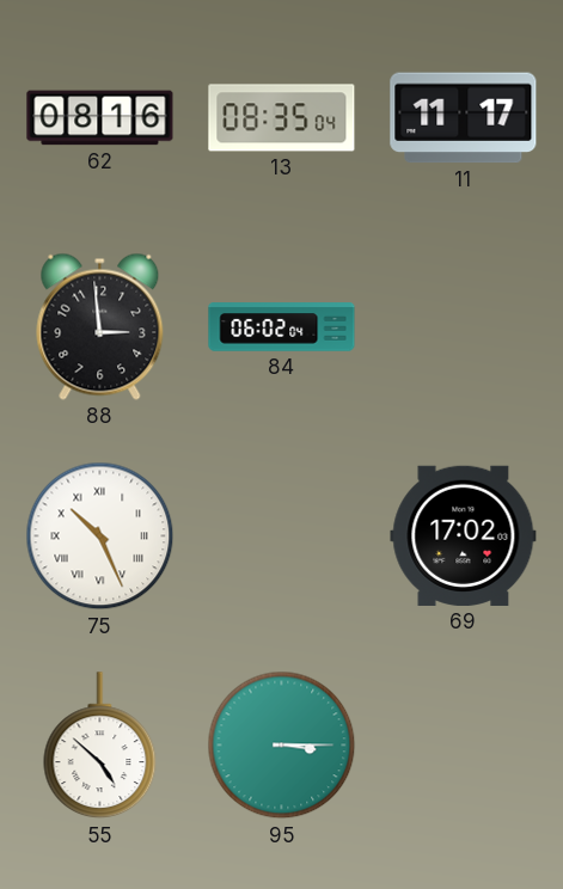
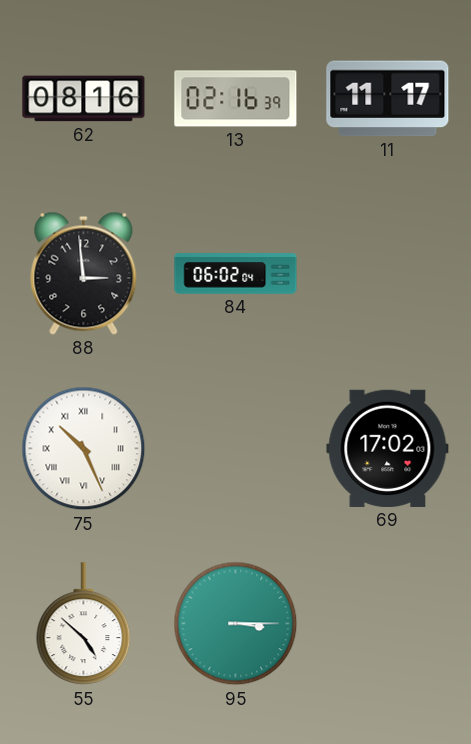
13: 08:35 -> 02:16
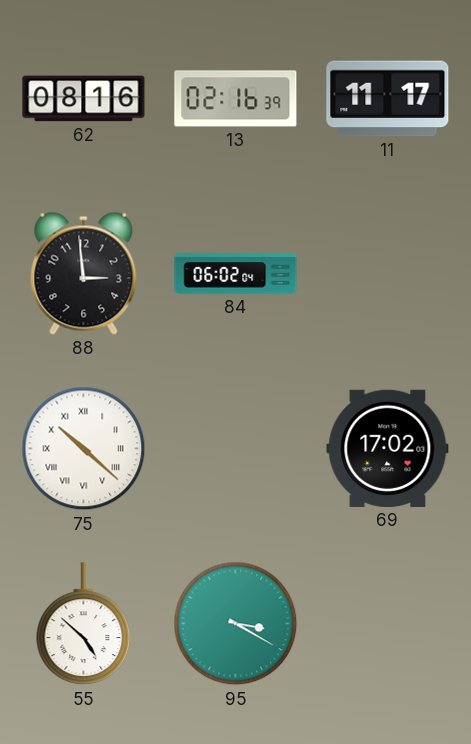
75: 10:26 -> 10:22
95: 3:15 -> 3:20
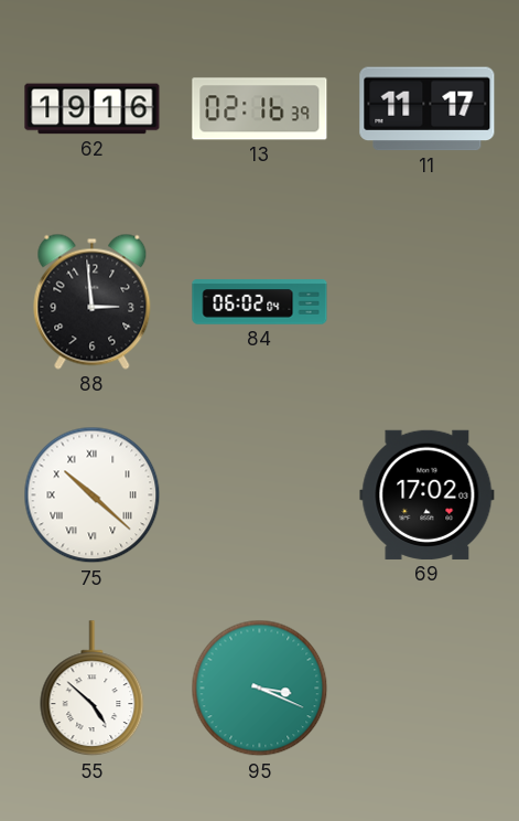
62: 08:16 -> 19:16
95: 3:20 -> 3:19
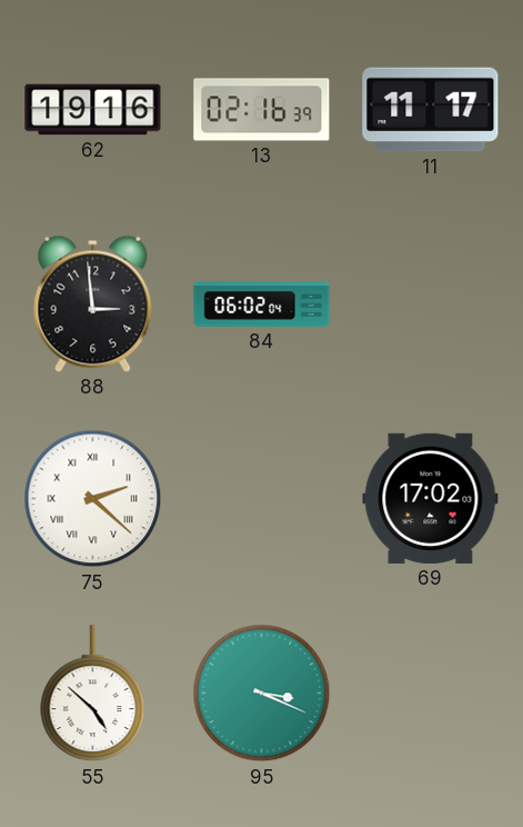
75: 10:22 -> 2:22
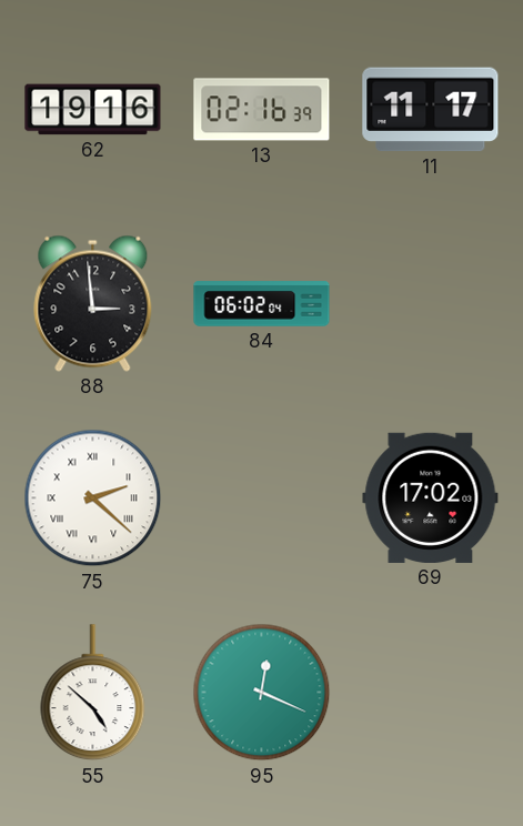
95: 3:19 -> 12:19
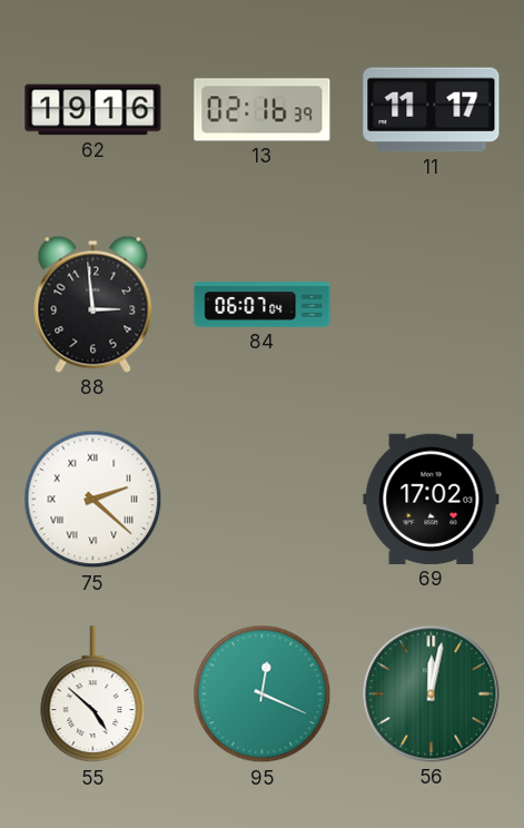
84: 06:02 -> 06:07
56: none -> 12:02
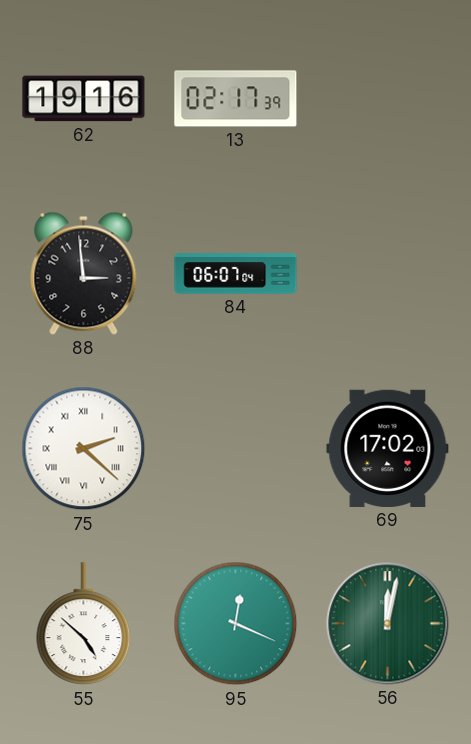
13: 02:16 -> 02:17
11: 11:17 -> none
